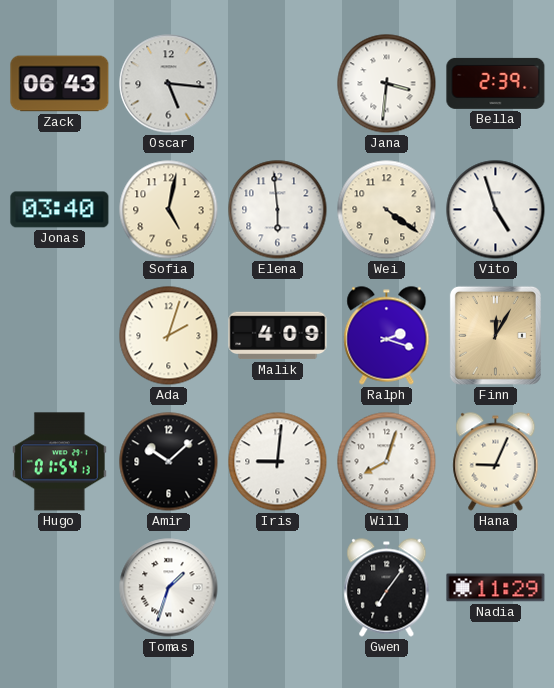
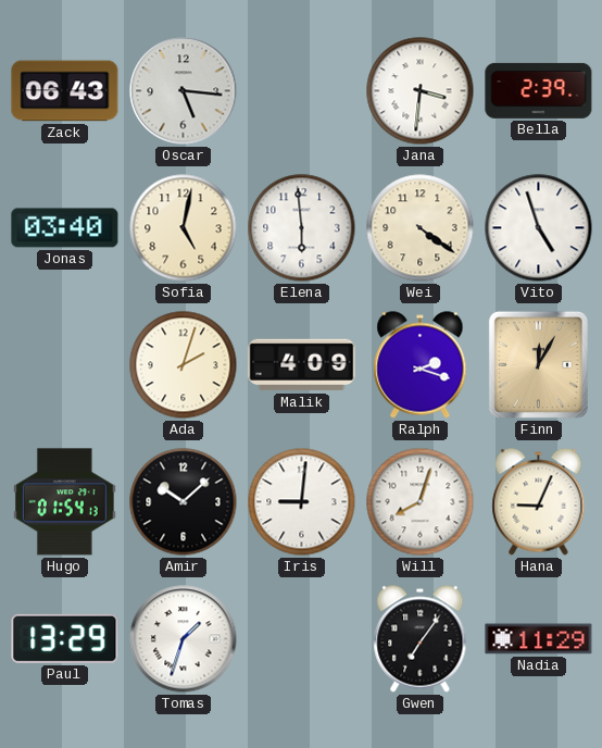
Paul: none -> 13:29
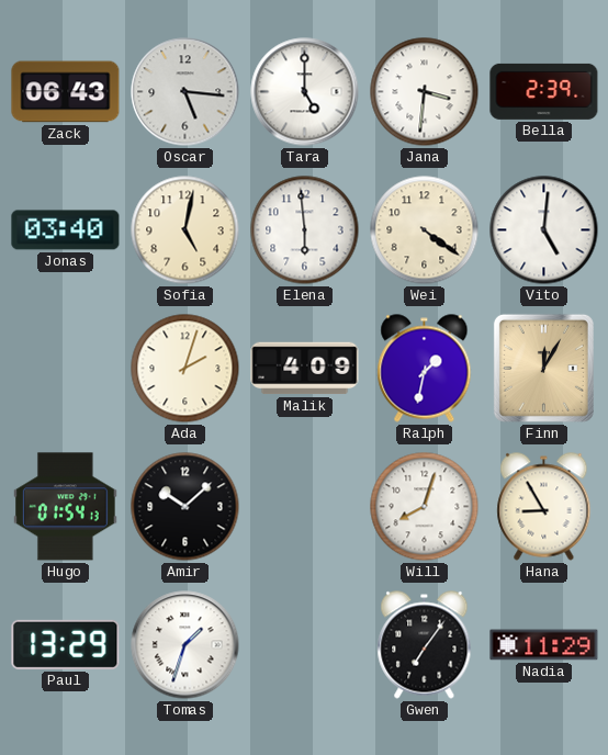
Tara: none -> 5:00
Vito: 4:57 -> 5:01
Ralph: 2:18 -> 1:32
Iris: 9:01 -> none
Hana: 9:04 -> 8:55
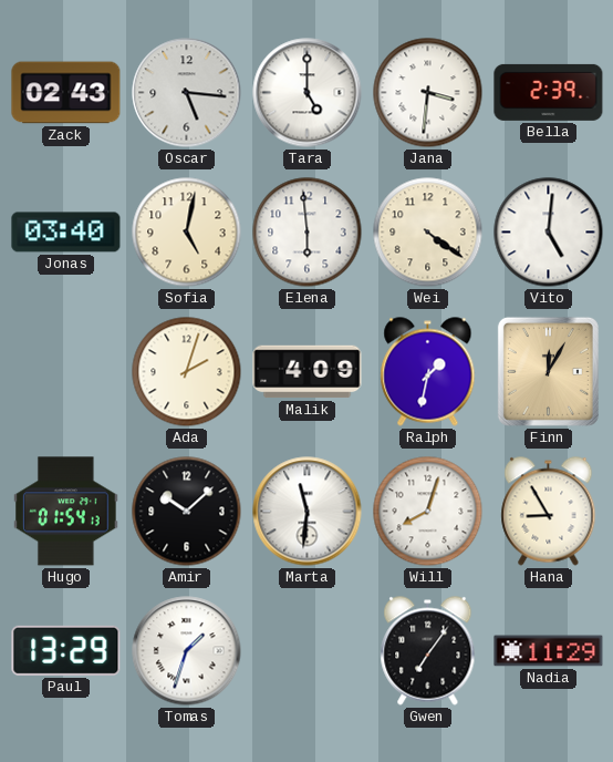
Zack: 06:43 -> 02:43
Marta: none -> 11:31
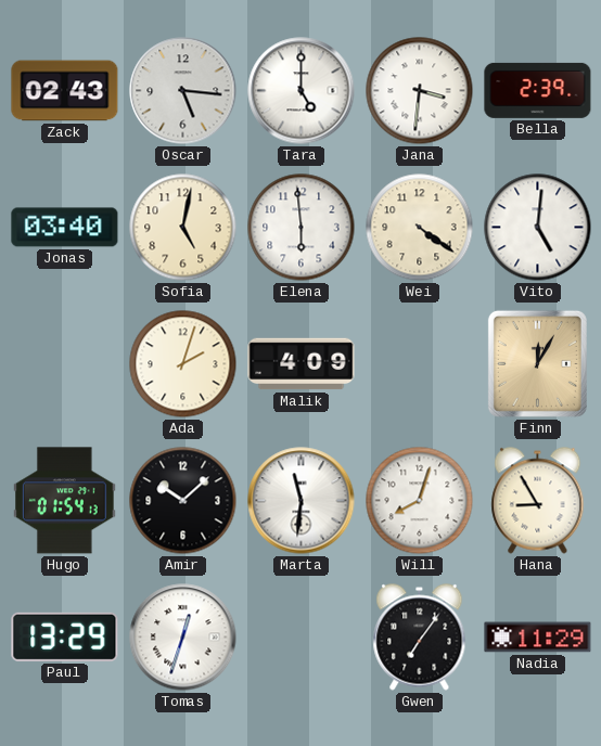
Ralph: 1:32 -> none
Tomas: 1:33 -> 12:33
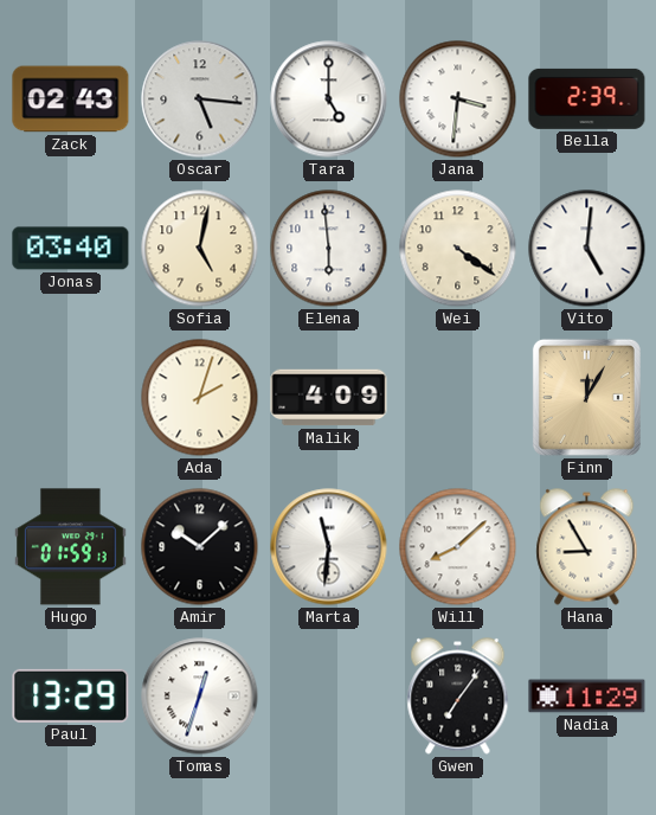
Hugo: 01:54 -> 01:59
Will: 8:03 -> 8:08
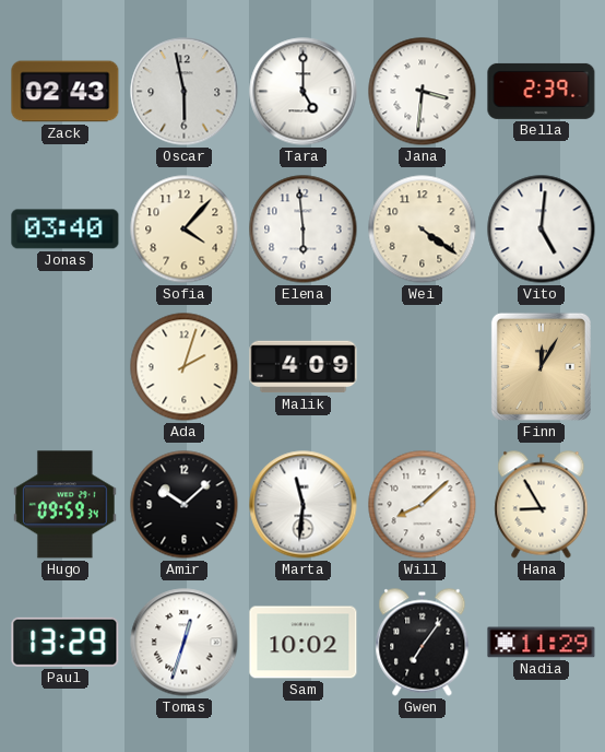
Oscar: 5:16 -> 5:58
Sofia: 5:02 -> 4:07
Hugo: 01:59 -> 09:59
Sam: none -> 10:02
